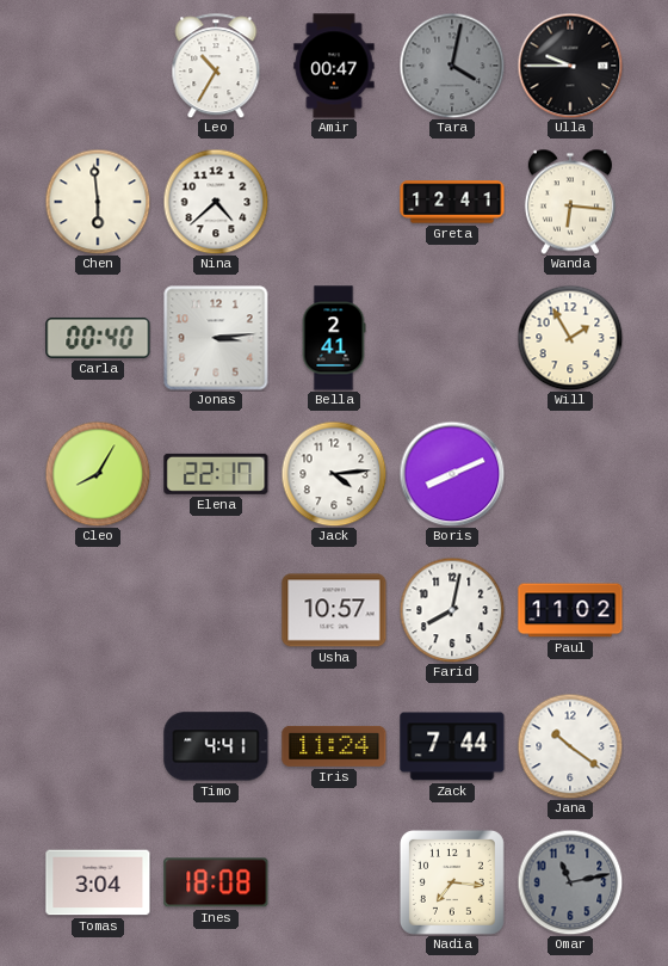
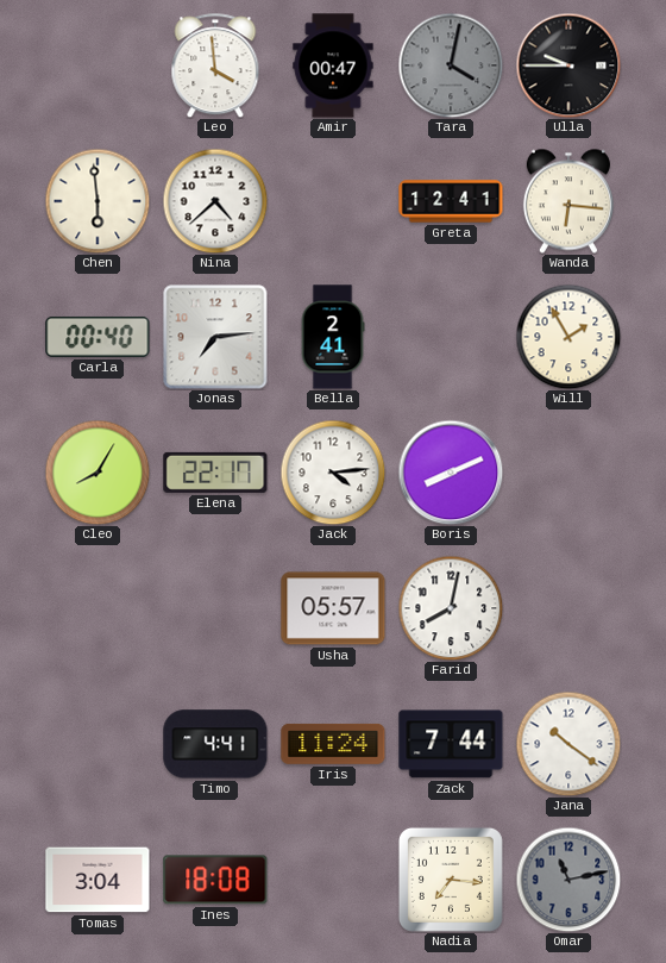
Leo: 10:35 -> 3:59
Jonas: 3:14 -> 7:14
Usha: 10:57 -> 05:57
Paul: 11:02 -> none
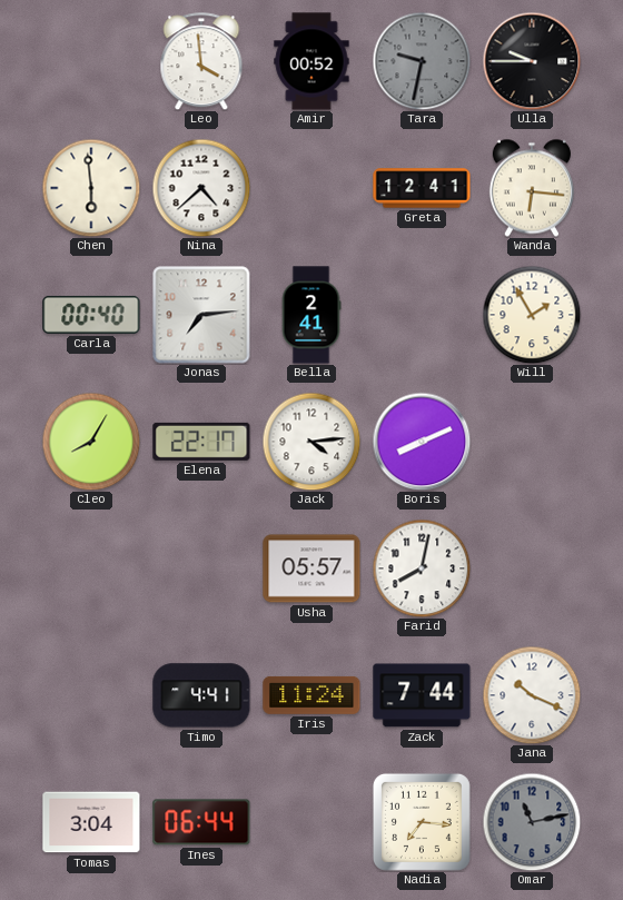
Amir: 00:47 -> 00:52
Tara: 4:02 -> 9:32
Jana: 10:21 -> 10:19
Ines: 18:08 -> 06:44
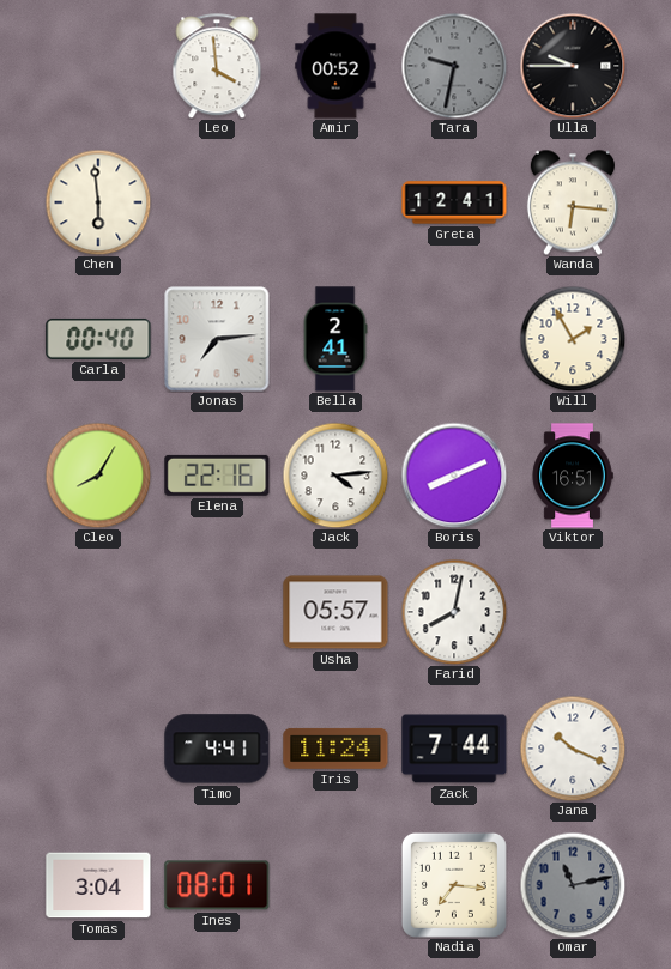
Nina: 4:38 -> none
Elena: 22:17 -> 22:16
Viktor: none -> 16:51
Ines: 06:44 -> 08:01
